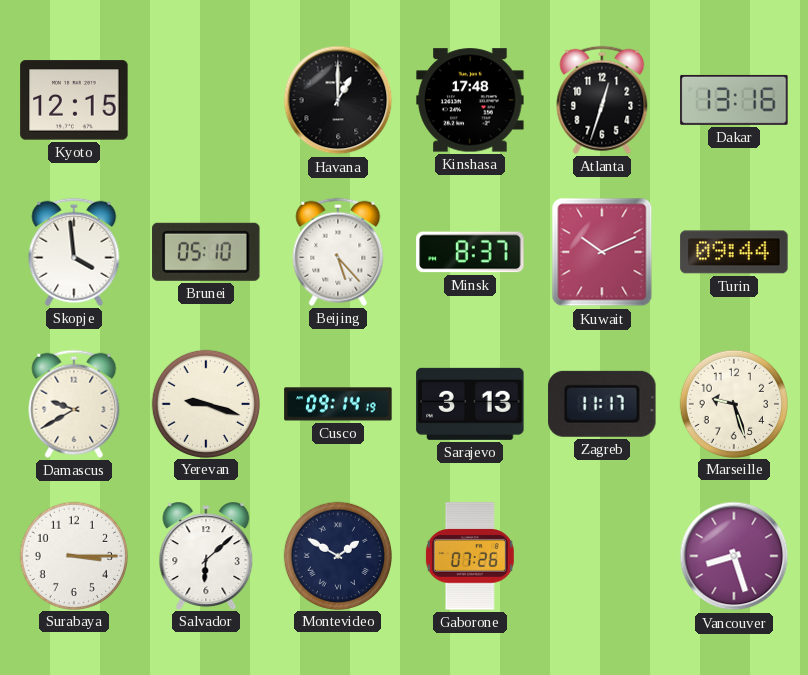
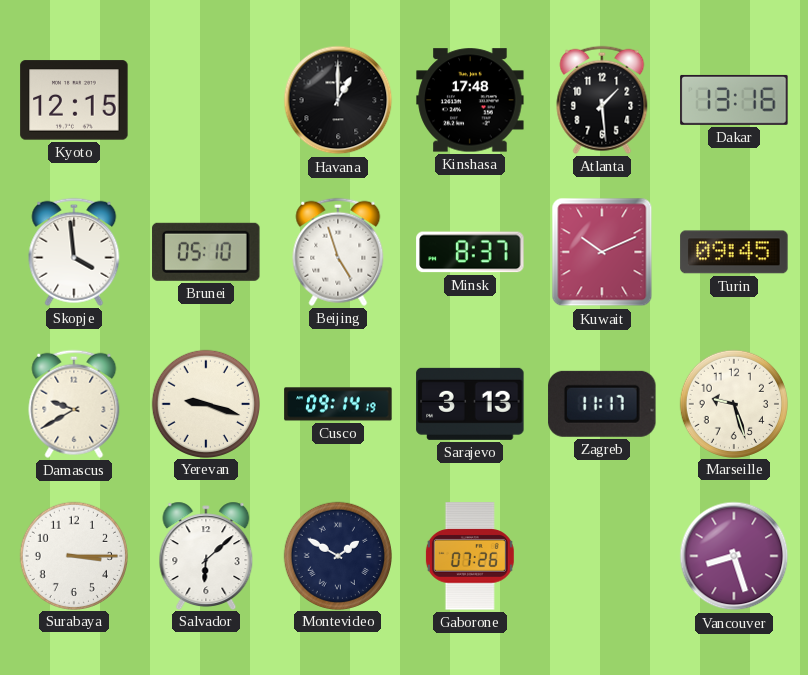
Atlanta: 12:33 -> 1:29
Beijing: 5:23 -> 4:57
Turin: 09:44 -> 09:45
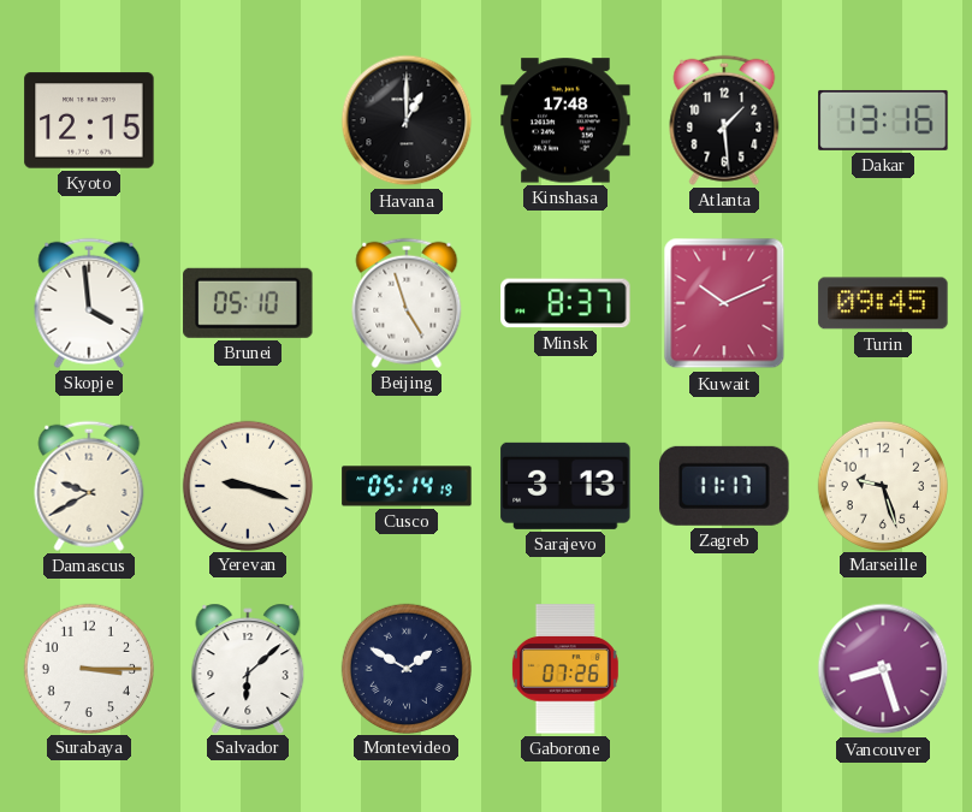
Cusco: 09:14 -> 05:14
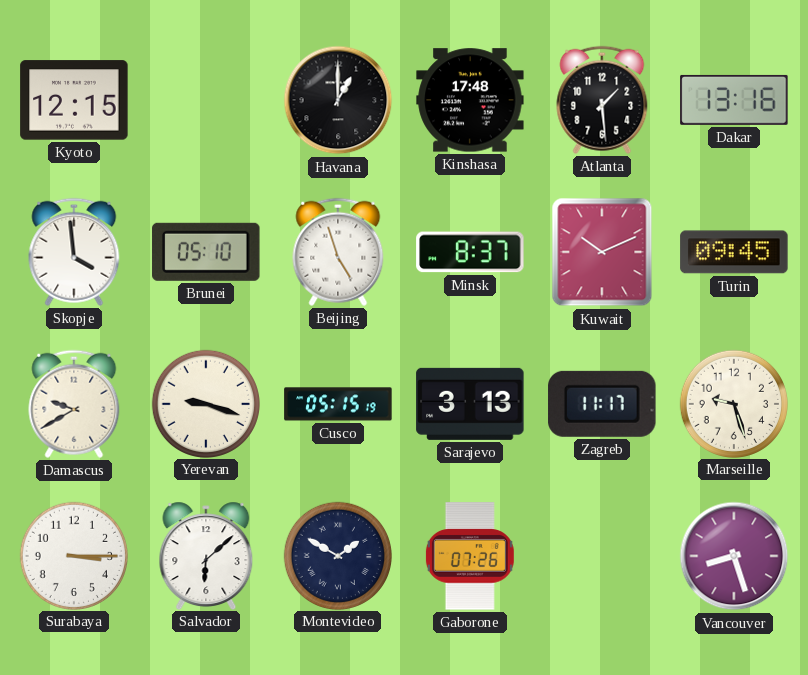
Cusco: 05:14 -> 05:15
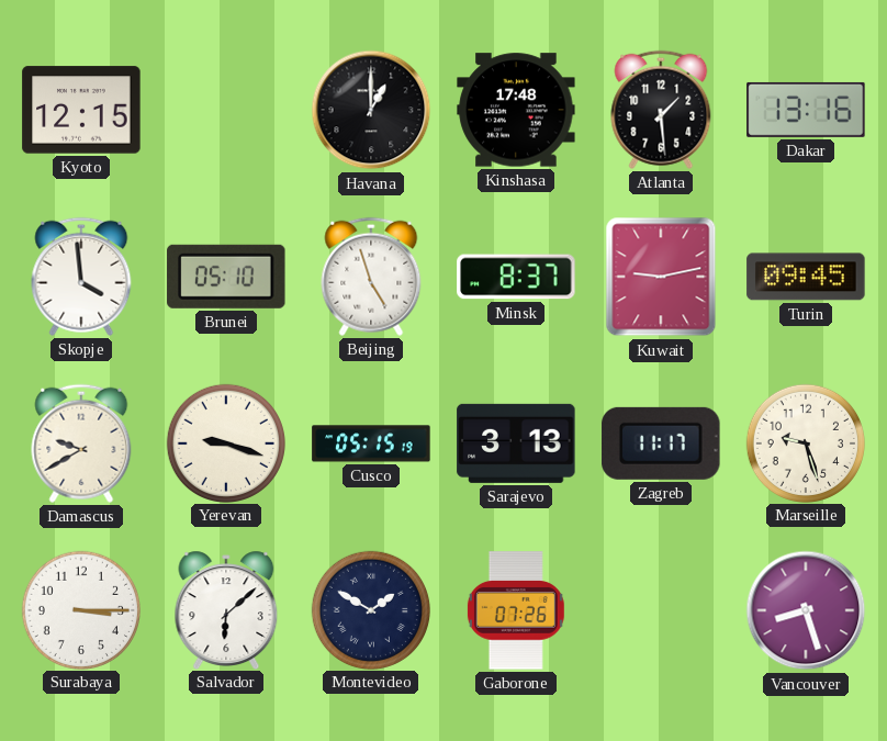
Kuwait: 10:11 -> 9:13
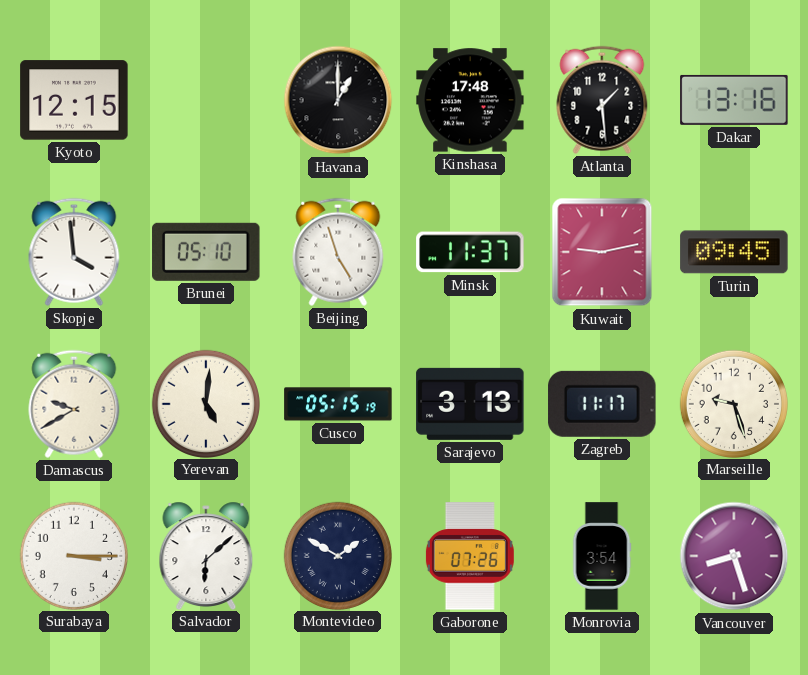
Minsk: 8:37 -> 11:37
Yerevan: 9:18 -> 5:01
Monrovia: none -> 3:54
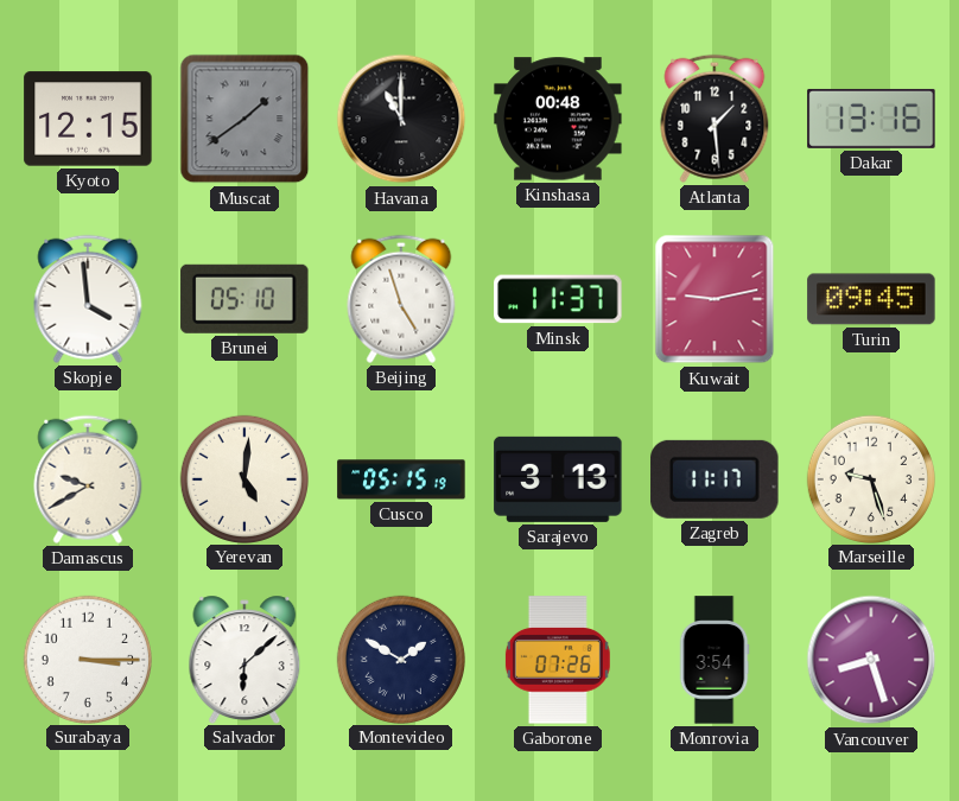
Muscat: none -> 1:39
Havana: 1:00 -> 11:00
Kinshasa: 17:48 -> 00:48
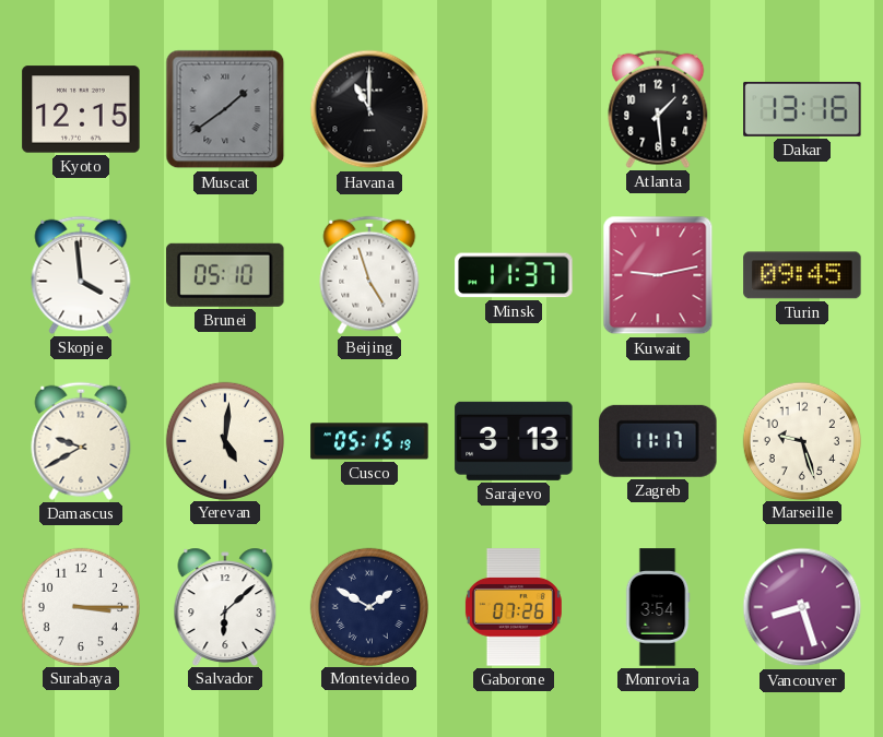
Kinshasa: 00:48 -> none
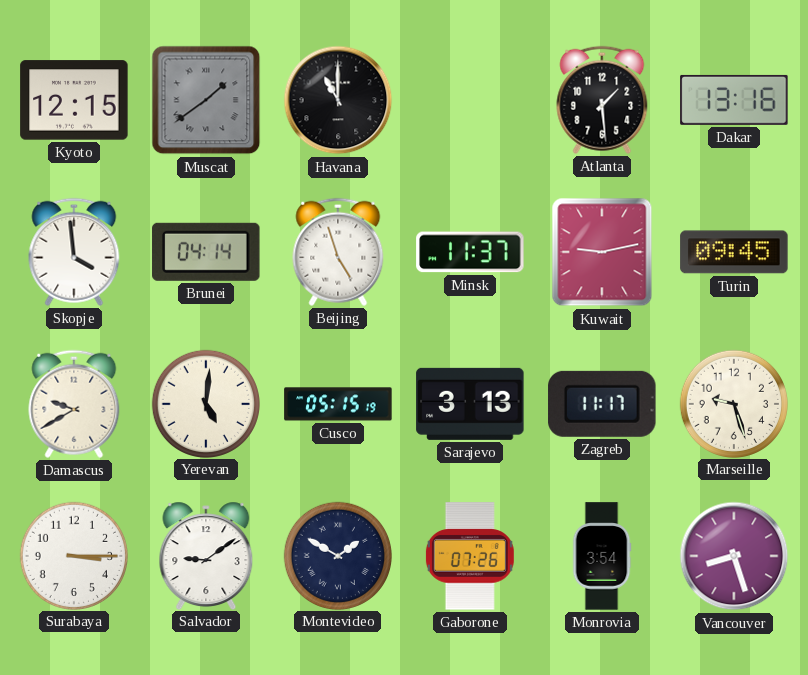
Brunei: 05:10 -> 04:14
Salvador: 6:08 -> 9:09
